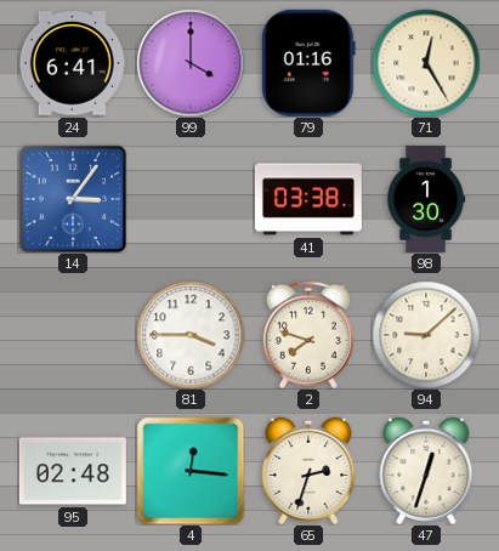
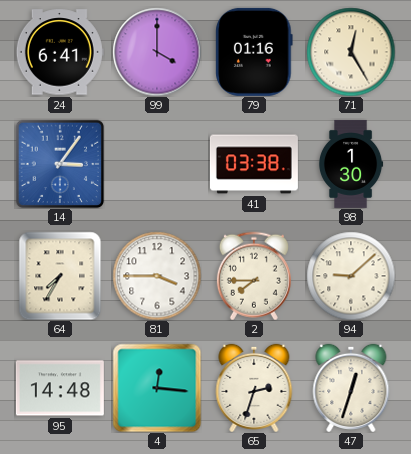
64: none -> 7:35
2: 7:48 -> 7:45
95: 02:48 -> 14:48
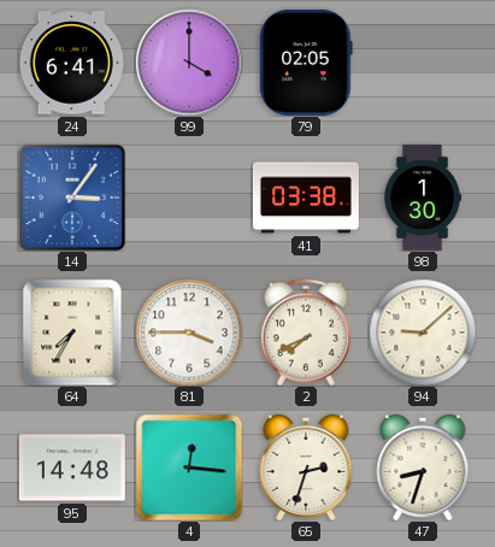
79: 01:16 -> 02:05
71: 12:25 -> none
2: 7:45 -> 7:41
47: 12:33 -> 8:33
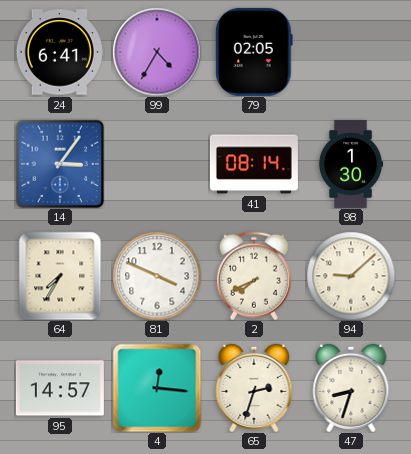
99: 4:00 -> 4:35
41: 03:38 -> 08:14
81: 3:45 -> 3:49
95: 14:48 -> 14:57
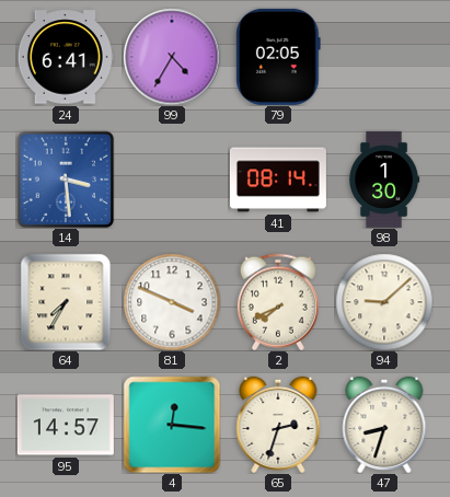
14: 3:06 -> 3:29
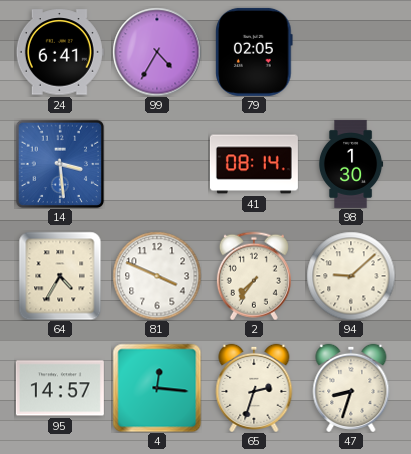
64: 7:35 -> 4:35
2: 7:41 -> 7:36
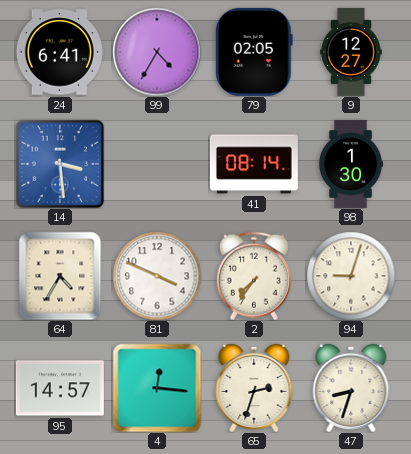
9: none -> 12:27
94: 9:08 -> 9:03
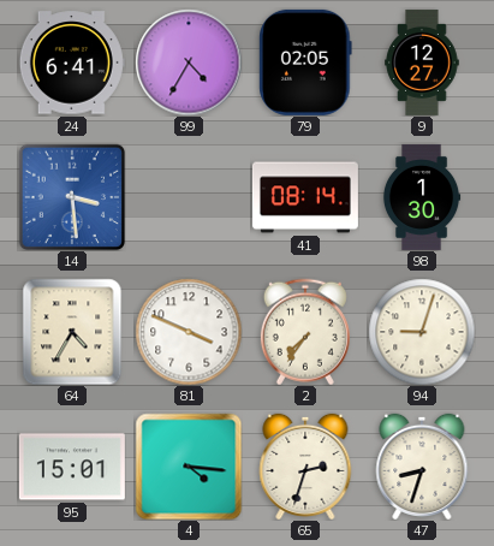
95: 14:57 -> 15:01
4: 12:16 -> 4:16
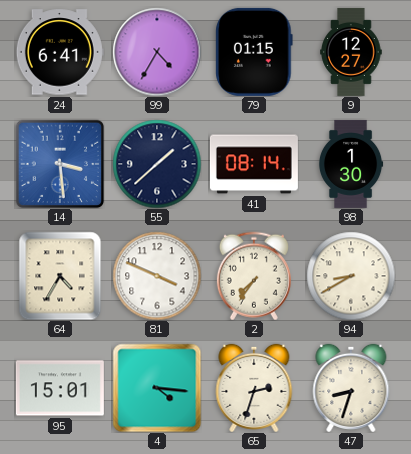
79: 02:05 -> 01:15
55: none -> 1:38
94: 9:03 -> 8:40
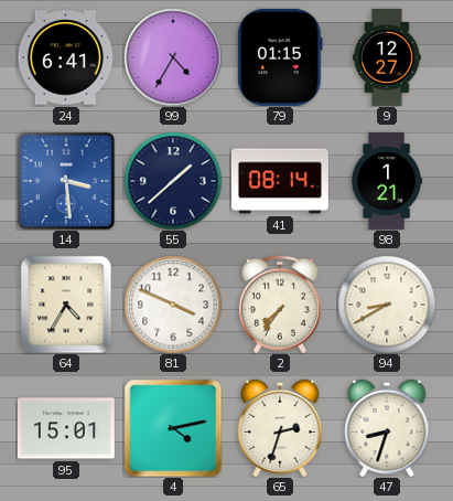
98: 1:30 -> 1:21
4: 4:16 -> 4:13
